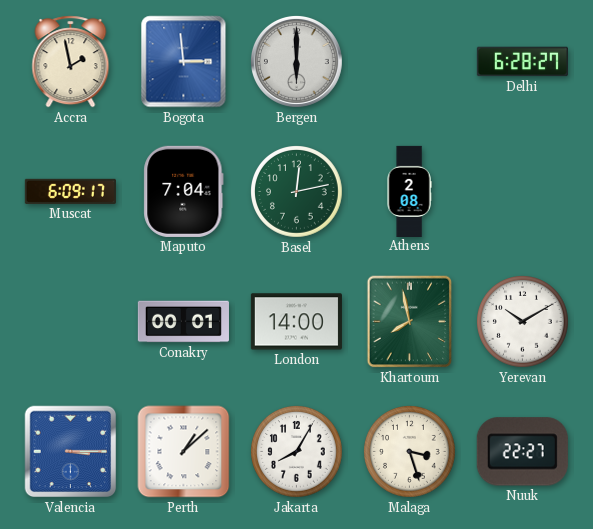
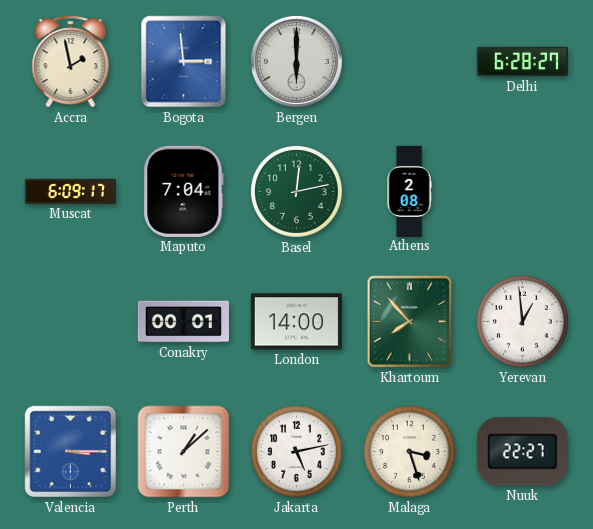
Khartoum: 7:58 -> 7:53
Yerevan: 10:10 -> 12:59
Jakarta: 8:05 -> 5:13
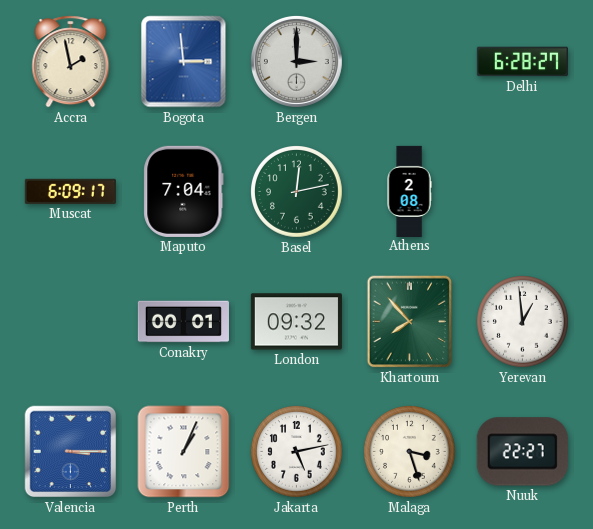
Bergen: 6:00 -> 3:00
London: 14:00 -> 09:32
Perth: 1:08 -> 1:04
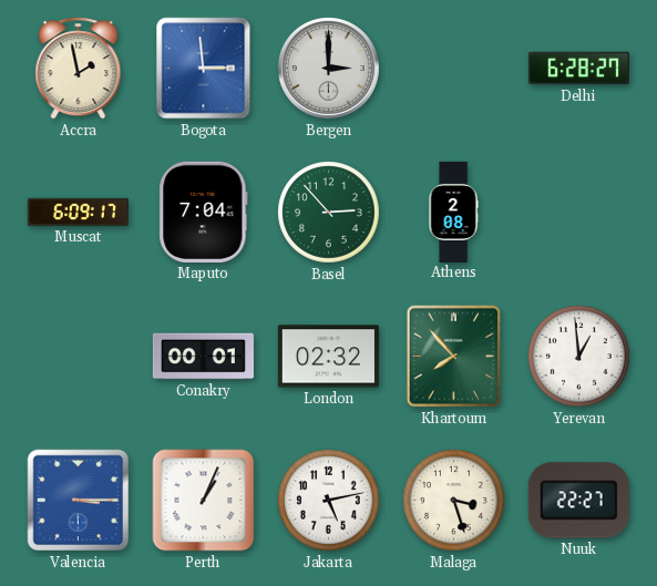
Basel: 12:13 -> 2:53
London: 09:32 -> 02:32
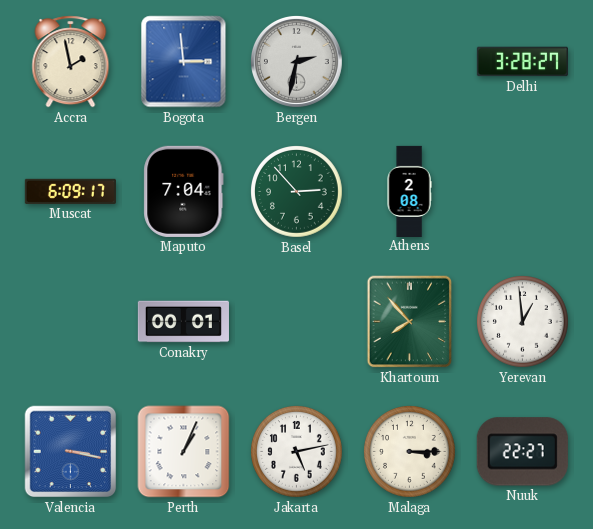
Bergen: 3:00 -> 2:32
Delhi: 6:28 -> 3:28
London: 02:32 -> none
Valencia: 3:15 -> 3:17
Malaga: 3:27 -> 3:15
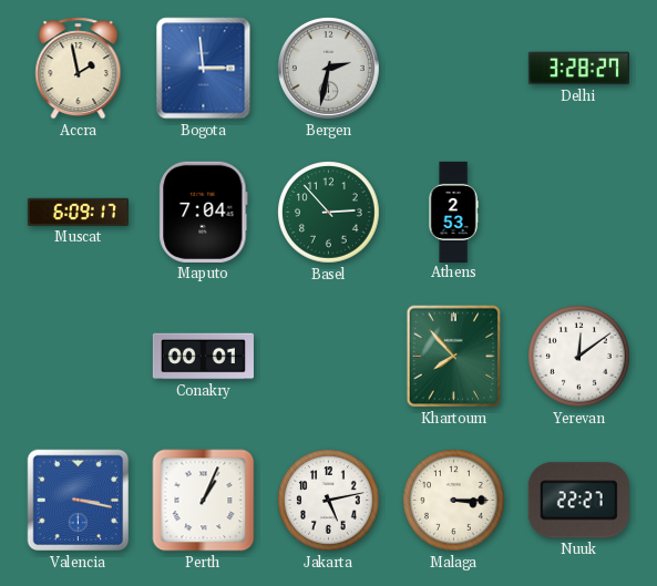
Athens: 2:08 -> 2:53
Yerevan: 12:59 -> 12:09
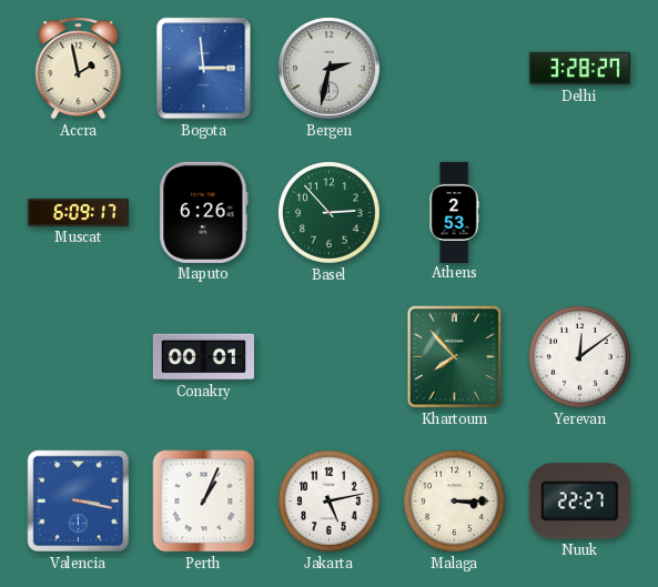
Maputo: 7:04 -> 6:26
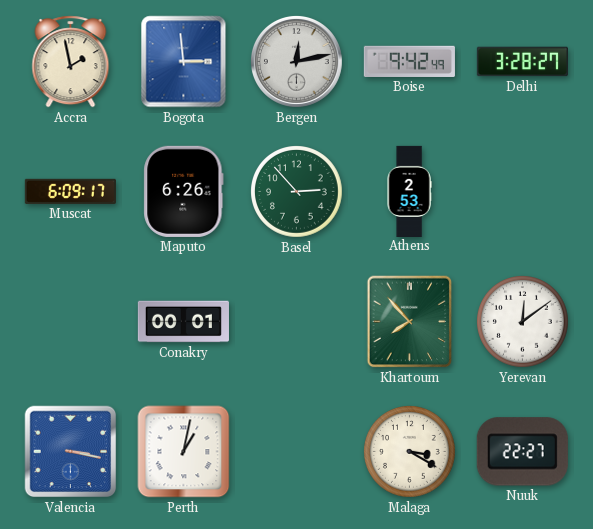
Bergen: 2:32 -> 12:13
Boise: none -> 9:42
Perth: 1:04 -> 1:02
Jakarta: 5:13 -> none
Malaga: 3:15 -> 3:20
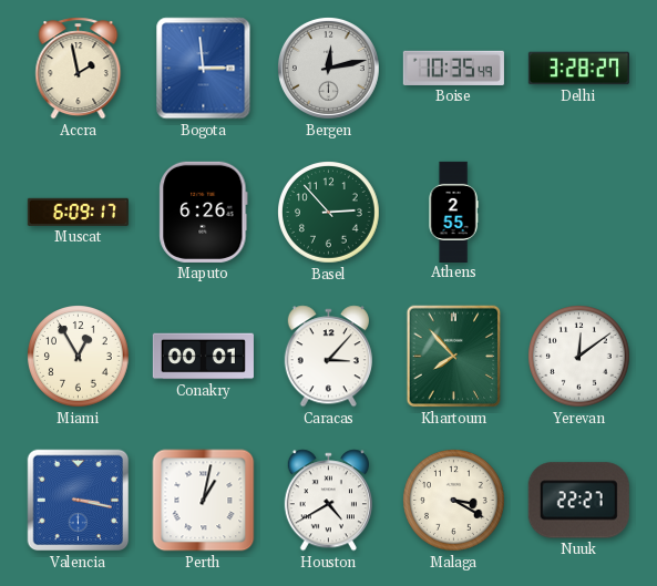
Boise: 9:42 -> 10:35
Athens: 2:53 -> 2:55
Miami: none -> 12:55
Caracas: none -> 3:07
Houston: none -> 4:40
